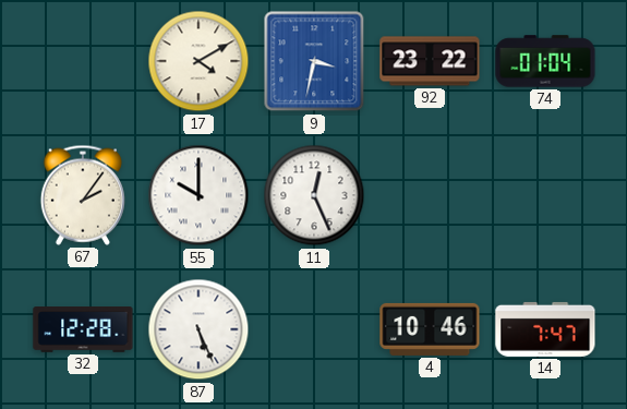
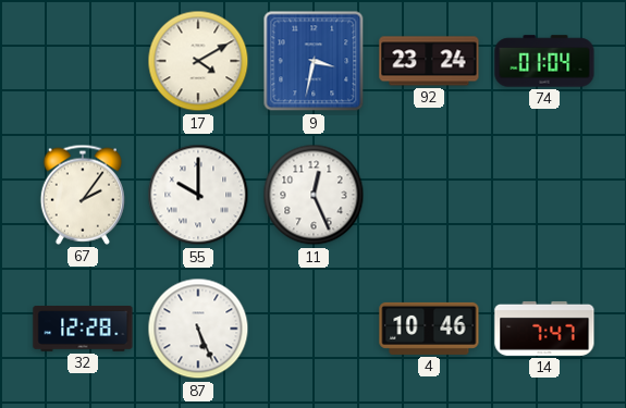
92: 23:22 -> 23:24
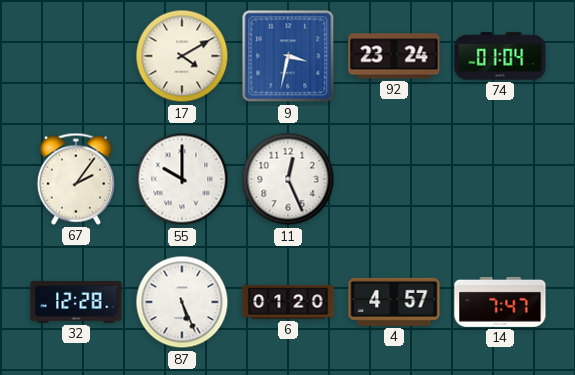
6: none -> 01:20
4: 10:46 -> 4:57
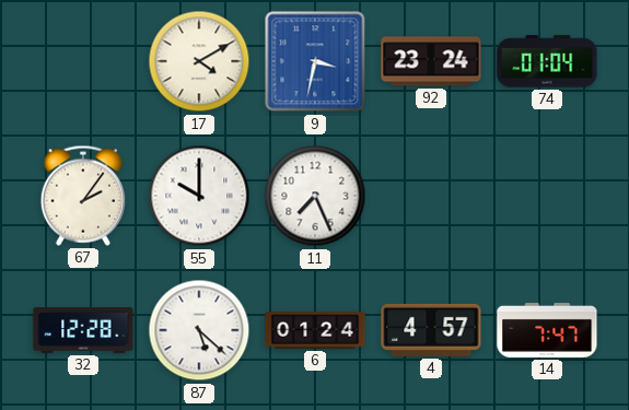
11: 12:26 -> 7:26
87: 5:26 -> 5:22
6: 01:20 -> 01:24
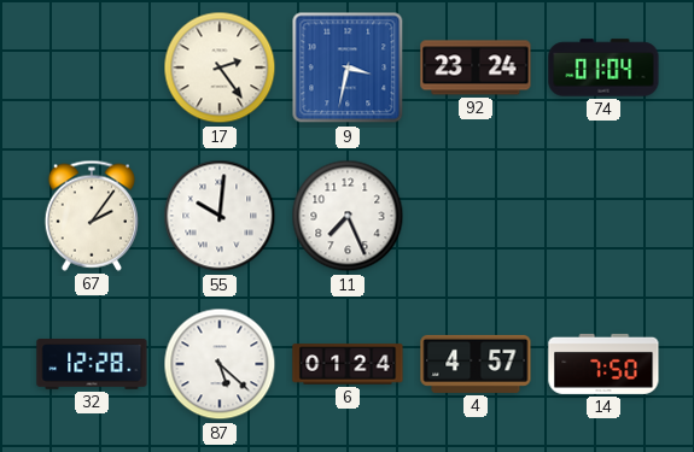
17: 4:10 -> 2:24
55: 10:00 -> 10:01
14: 7:47 -> 7:50
